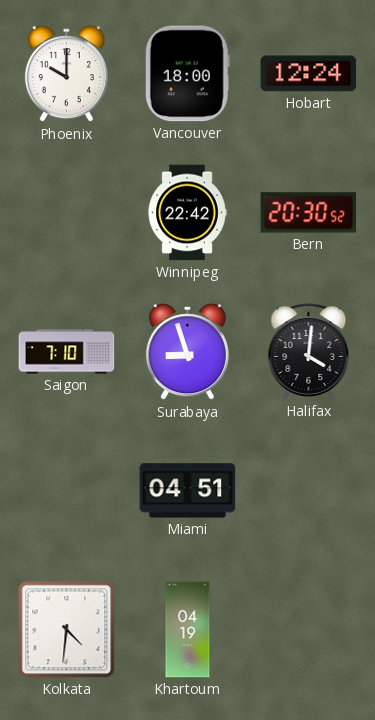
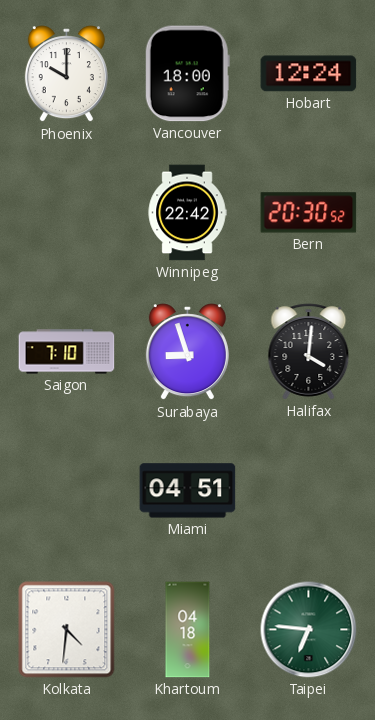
Khartoum: 04:19 -> 04:18
Taipei: none -> 6:46
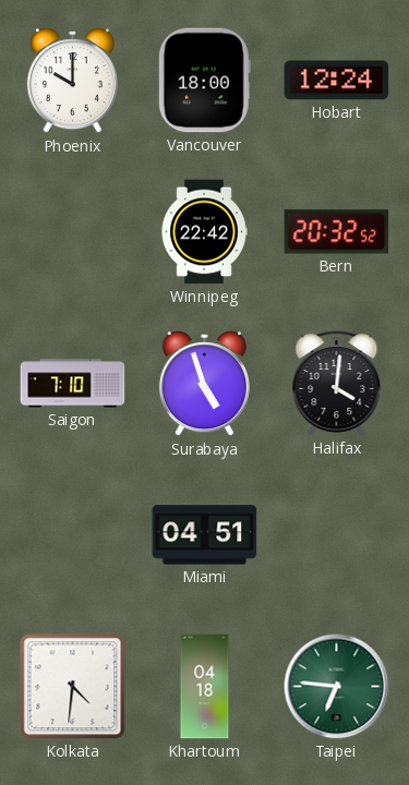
Bern: 20:30 -> 20:32
Surabaya: 8:57 -> 4:57
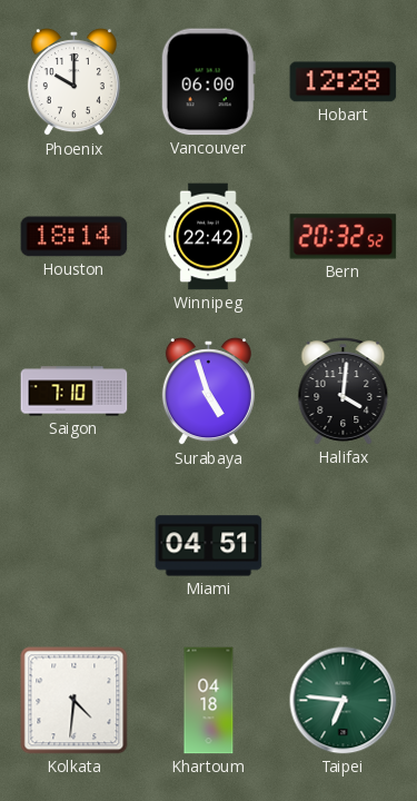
Vancouver: 18:00 -> 06:00
Hobart: 12:24 -> 12:28
Houston: none -> 18:14
